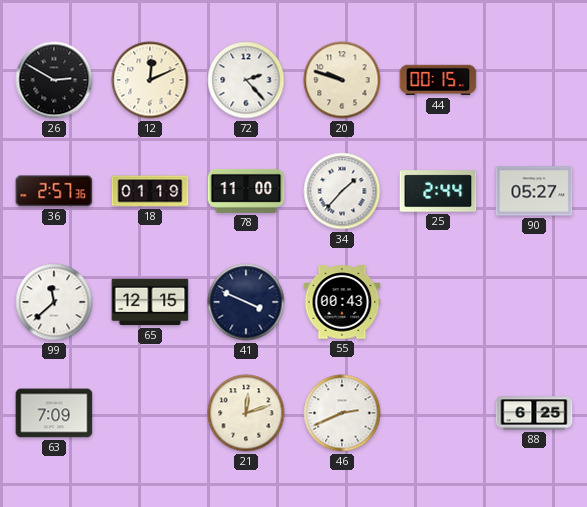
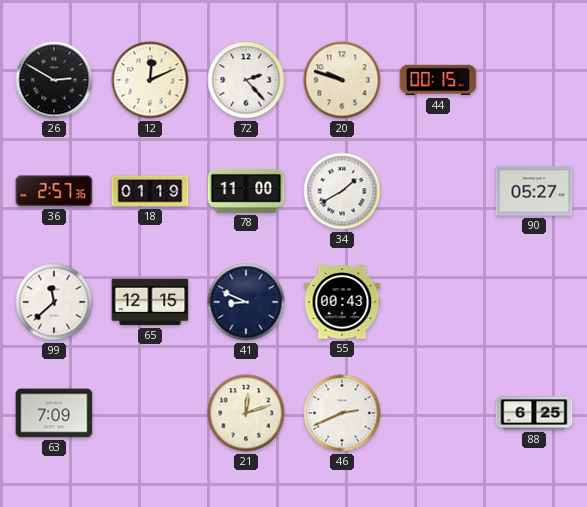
34: 1:37 -> 1:40
25: 2:44 -> none
41: 3:49 -> 8:49
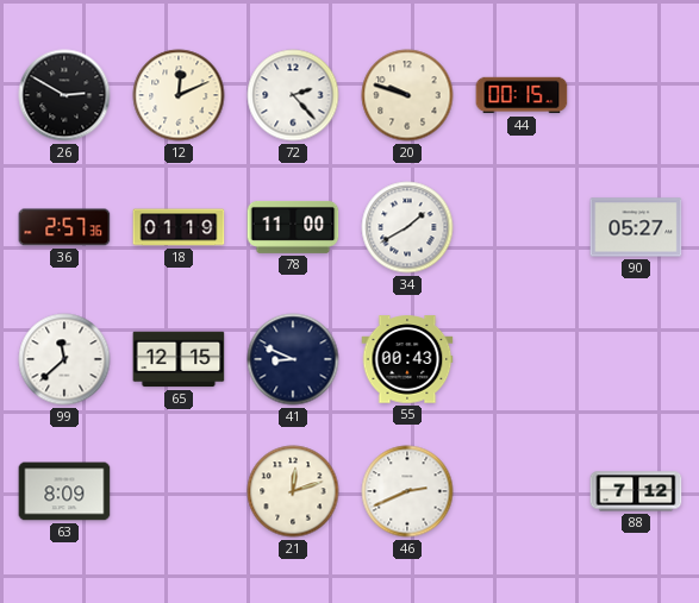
63: 7:09 -> 8:09
88: 6:25 -> 7:12
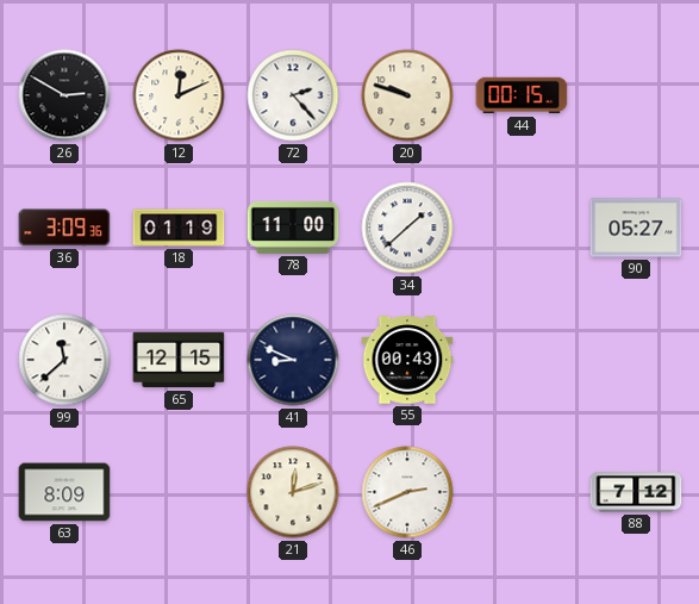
36: 2:57 -> 3:09
34: 1:40 -> 1:38
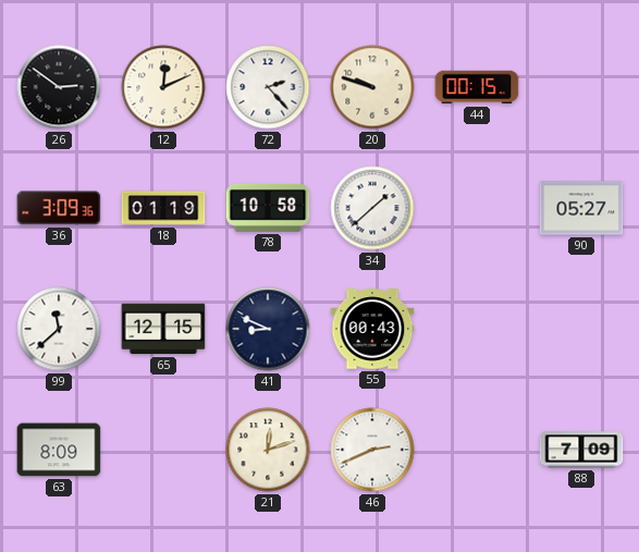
26: 2:50 -> 2:51
78: 11:00 -> 10:58
88: 7:12 -> 7:09
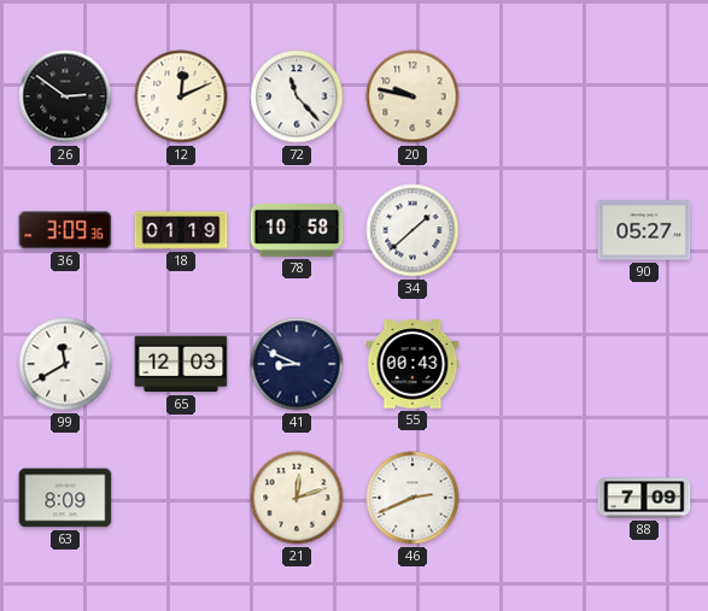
72: 2:23 -> 11:23
20: 9:48 -> 9:47
44: 00:15 -> none
99: 11:38 -> 11:40
65: 12:15 -> 12:03
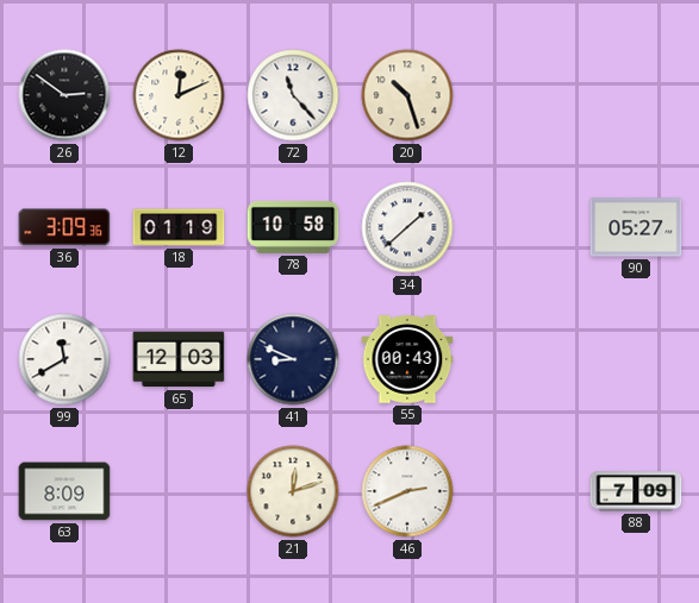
20: 9:47 -> 10:27
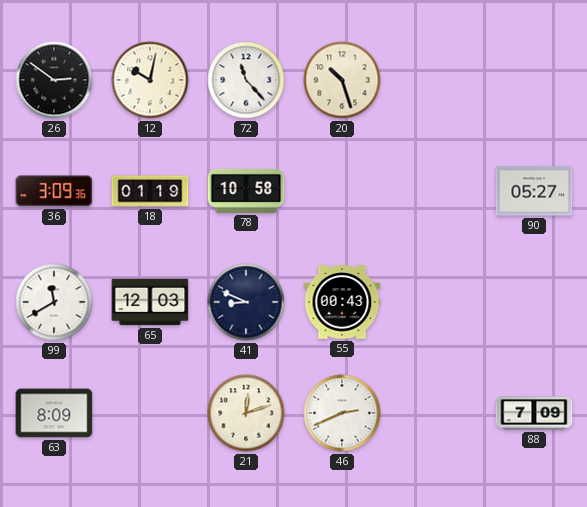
12: 12:11 -> 10:02
34: 1:38 -> none
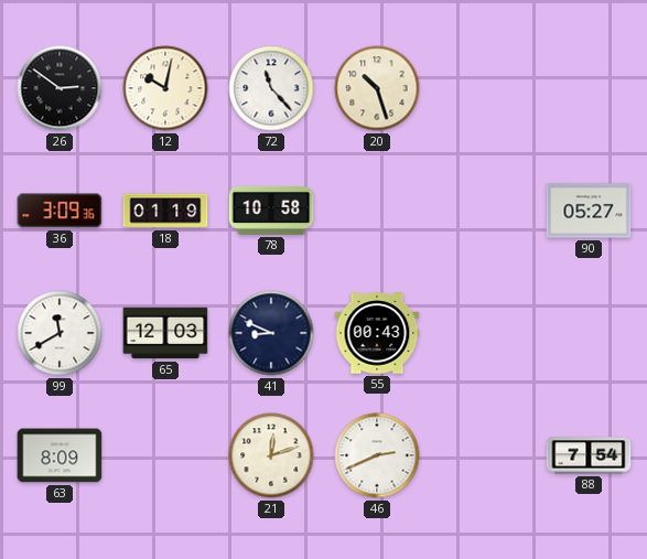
88: 7:09 -> 7:54
